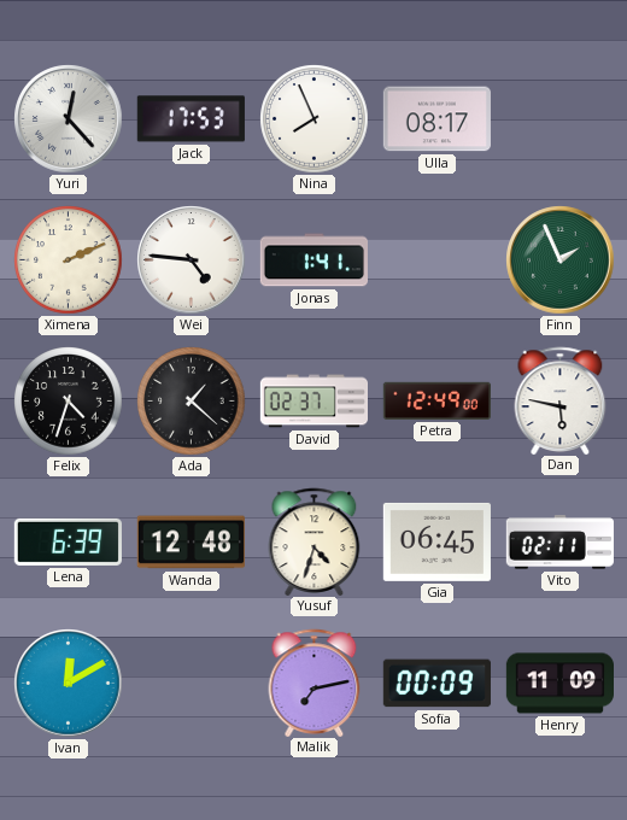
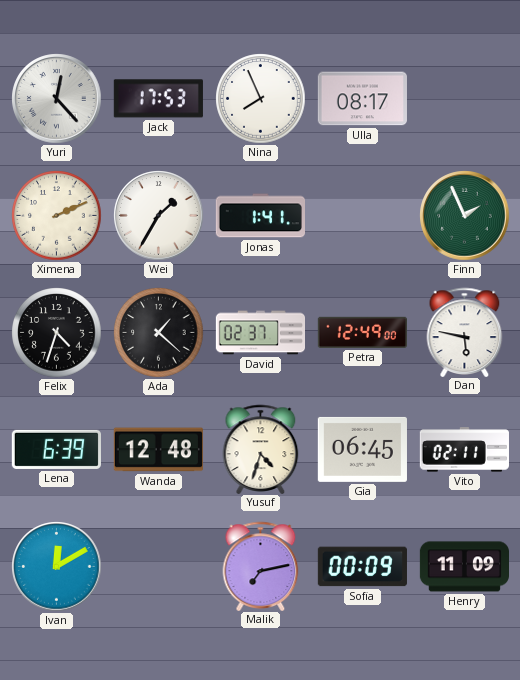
Wei: 4:46 -> 1:35
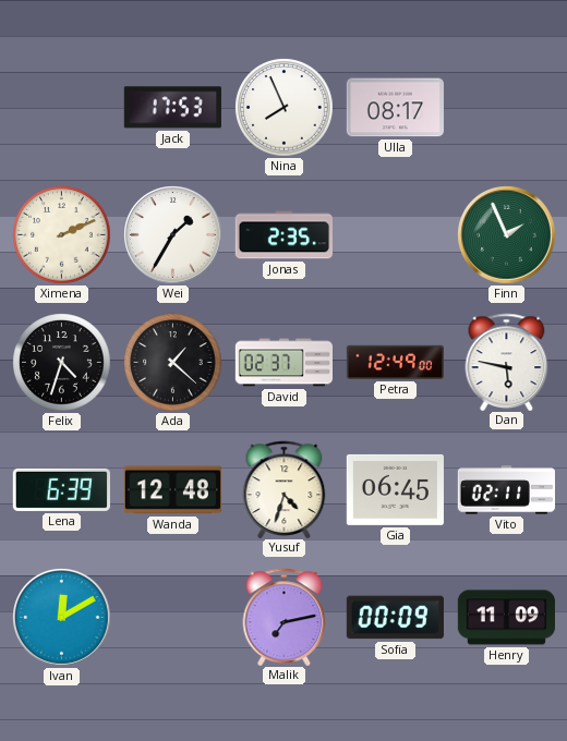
Yuri: 12:23 -> none
Jonas: 1:41 -> 2:35
